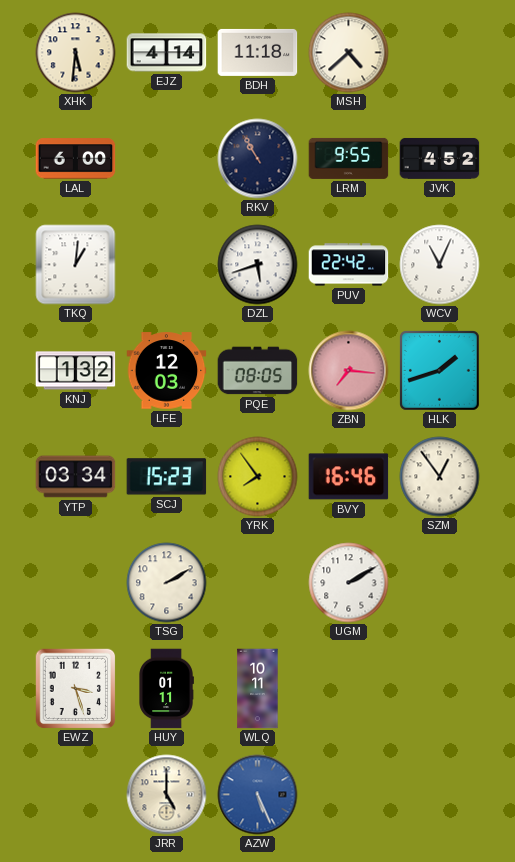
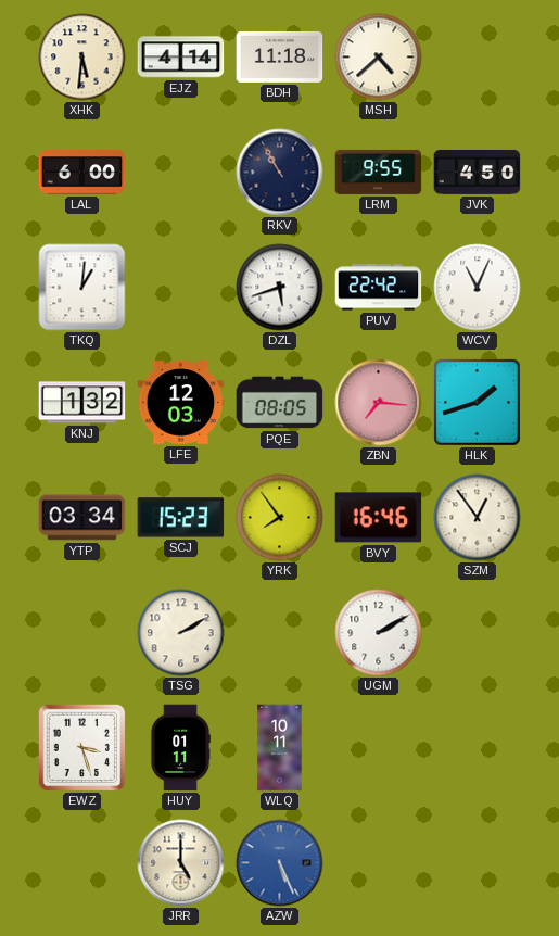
JVK: 4:52 -> 4:50
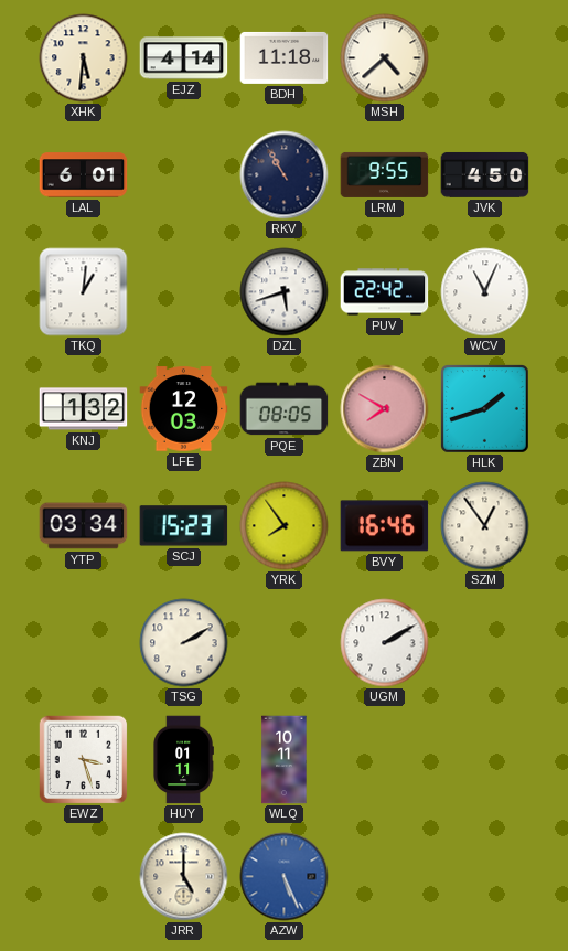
LAL: 6:00 -> 6:01
ZBN: 7:16 -> 7:50
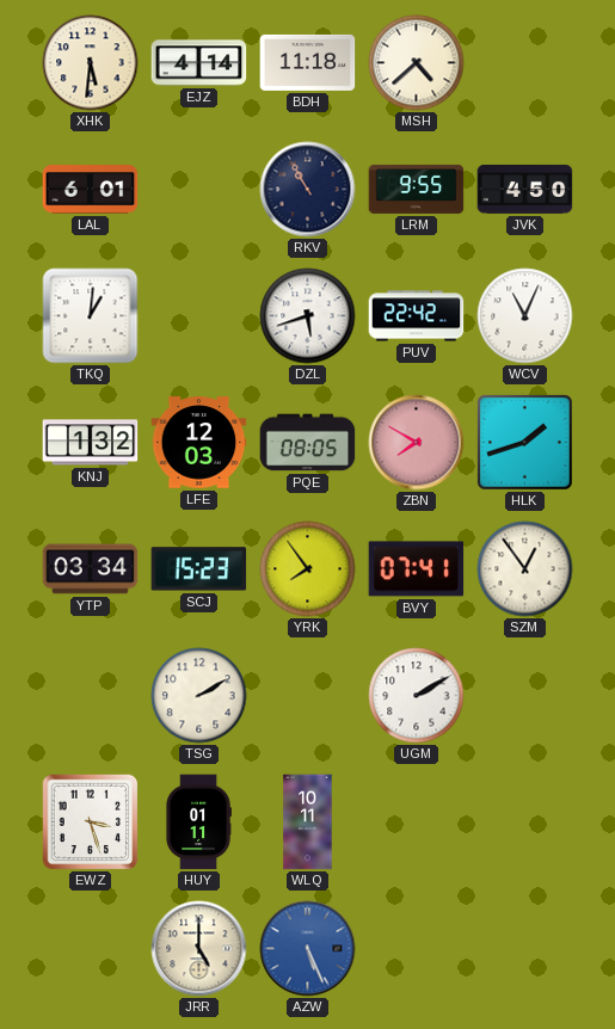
BVY: 16:46 -> 07:41
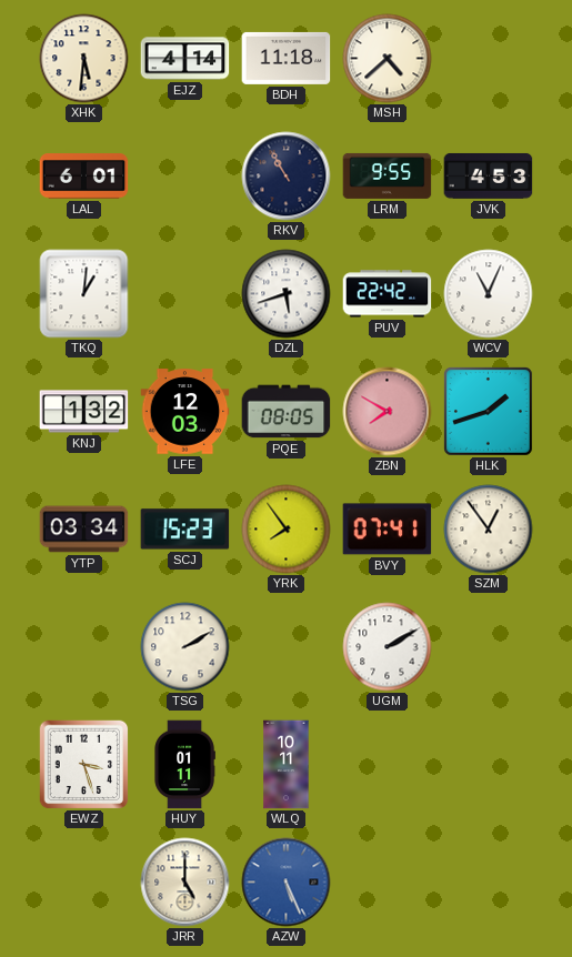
JVK: 4:50 -> 4:53
